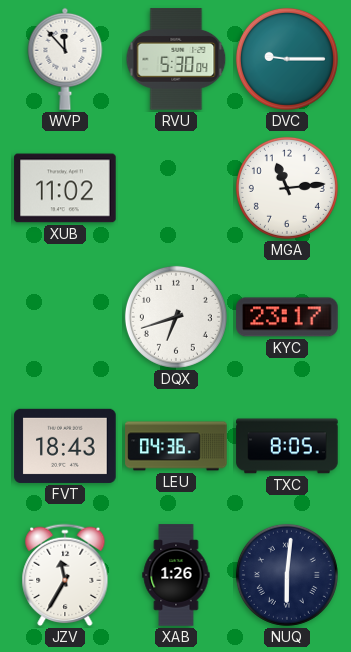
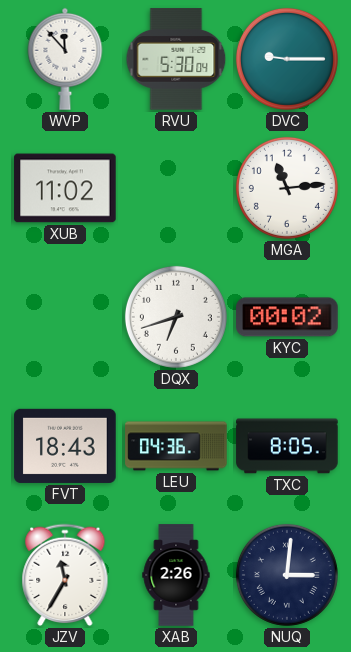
KYC: 23:17 -> 00:02
XAB: 1:26 -> 2:26
NUQ: 6:01 -> 3:01
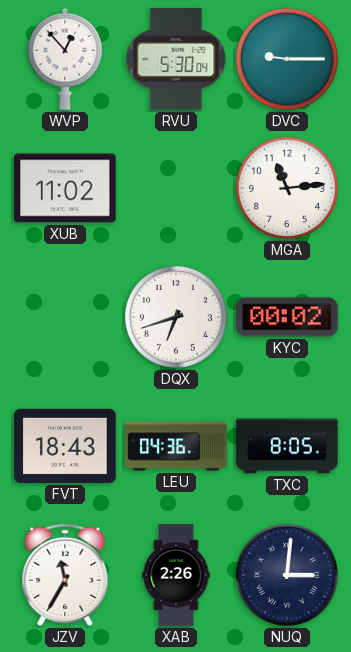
WVP: 11:53 -> 12:53
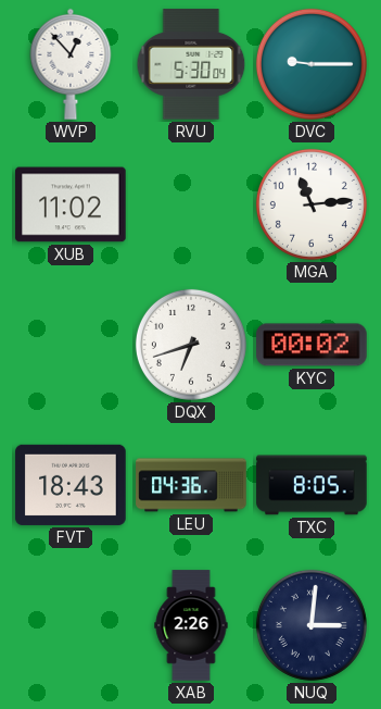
JZV: 11:35 -> none
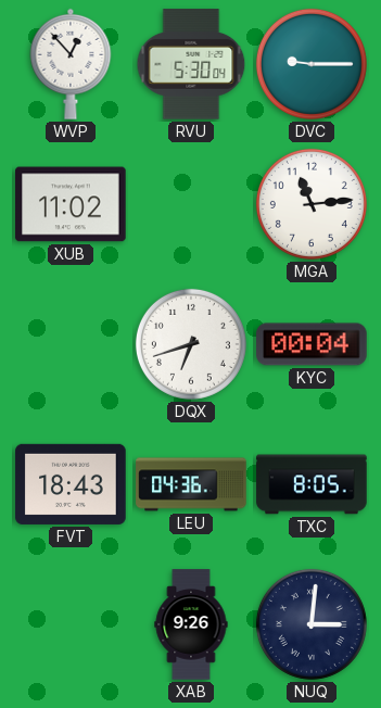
KYC: 00:02 -> 00:04
XAB: 2:26 -> 9:26
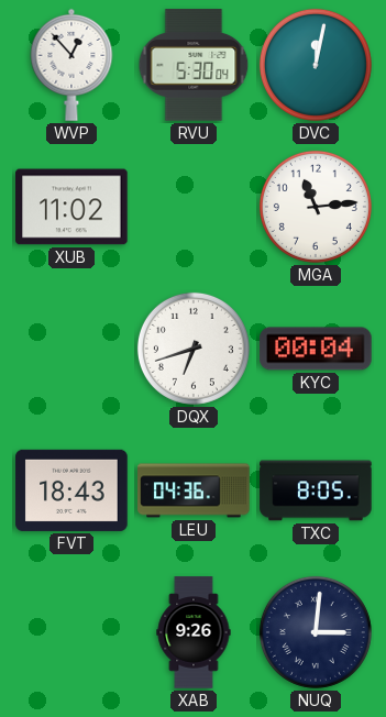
DVC: 9:15 -> 12:02
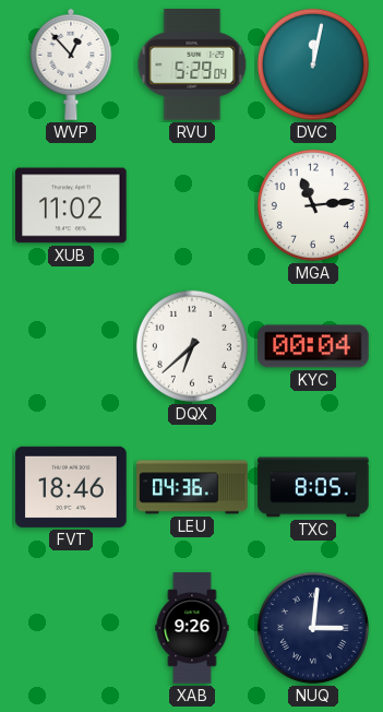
RVU: 5:30 -> 5:29
DQX: 6:42 -> 6:38
FVT: 18:43 -> 18:46
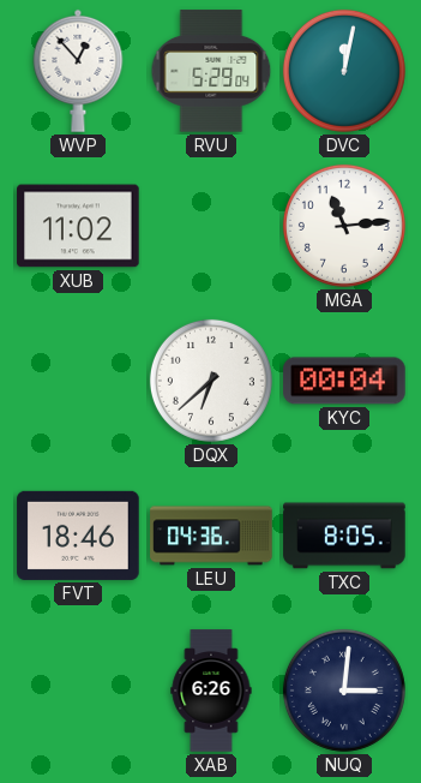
XAB: 9:26 -> 6:26
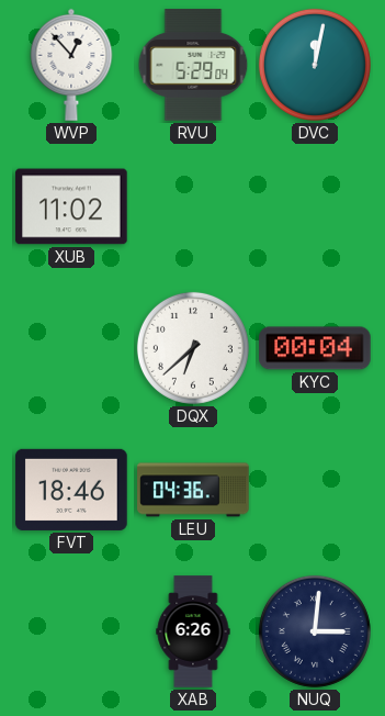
MGA: 11:14 -> none
TXC: 8:05 -> none
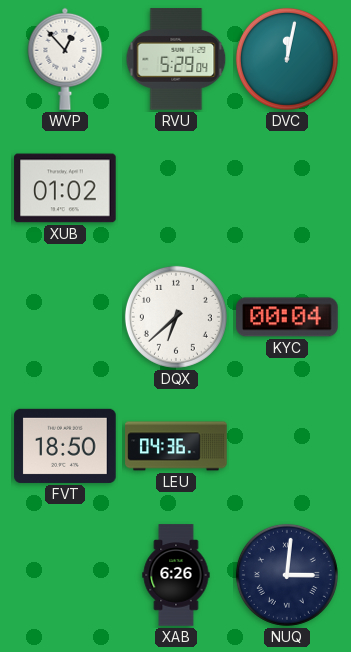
XUB: 11:02 -> 01:02
FVT: 18:46 -> 18:50
